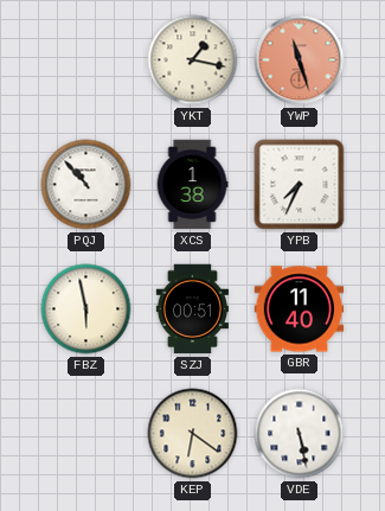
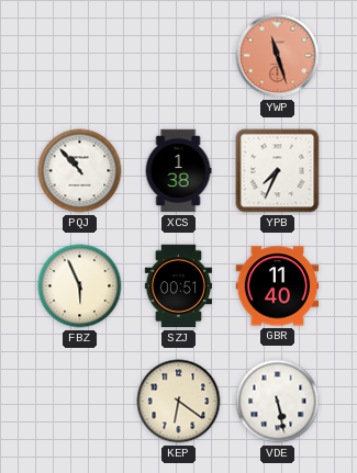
YKT: 1:17 -> none
FBZ: 5:58 -> 5:56
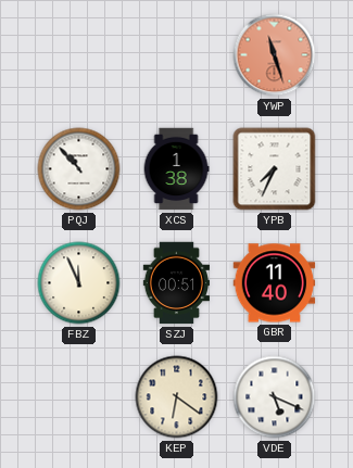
FBZ: 5:56 -> 11:56
VDE: 5:28 -> 5:19
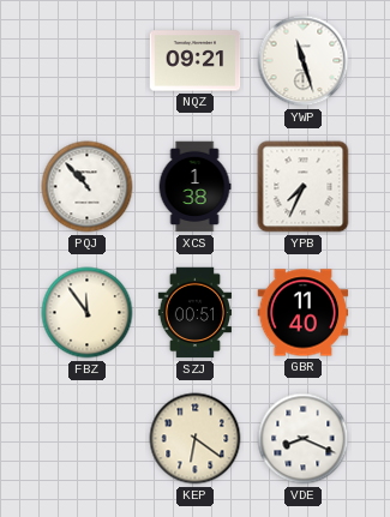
NQZ: none -> 09:21
YWP dial: salmon -> white
FBZ: 11:56 -> 11:54
VDE: 5:19 -> 8:19
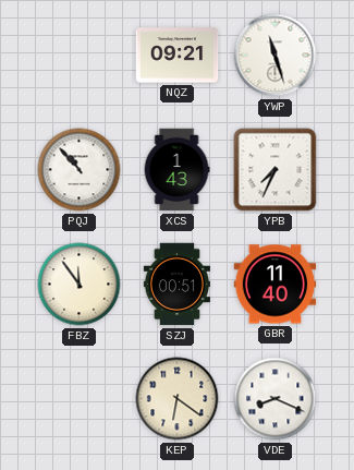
XCS: 1:38 -> 1:43
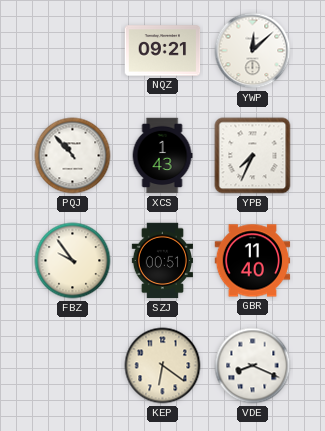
YWP: 11:27 -> 12:08
FBZ: 11:54 -> 9:54
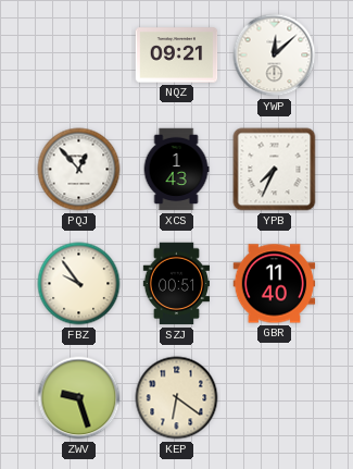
PQJ: 10:53 -> 12:53
ZWV: none -> 9:27
VDE: 8:19 -> none
